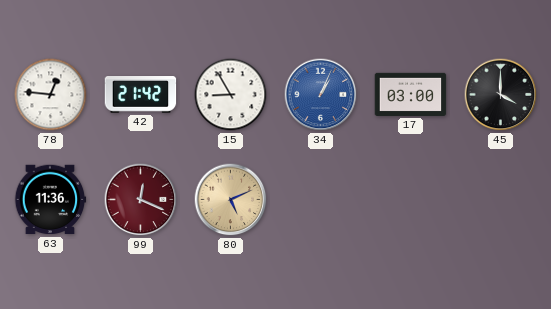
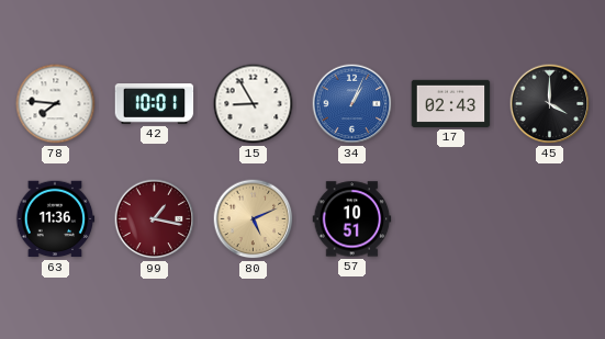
78: 12:46 -> 7:46
42: 21:42 -> 10:01
17: 03:00 -> 02:43
99: 12:19 -> 1:17
57: none -> 10:51
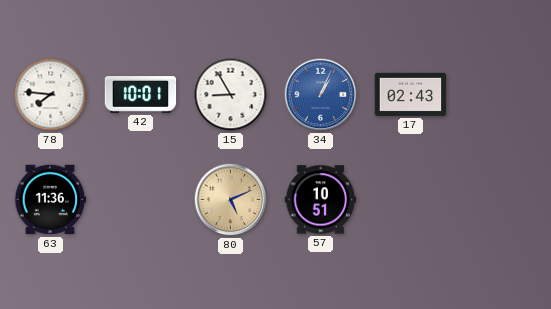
45: 4:00 -> none
99: 1:17 -> none
